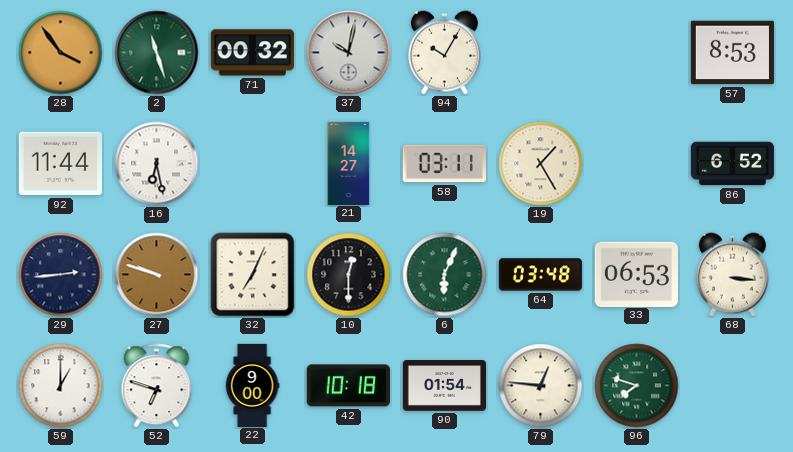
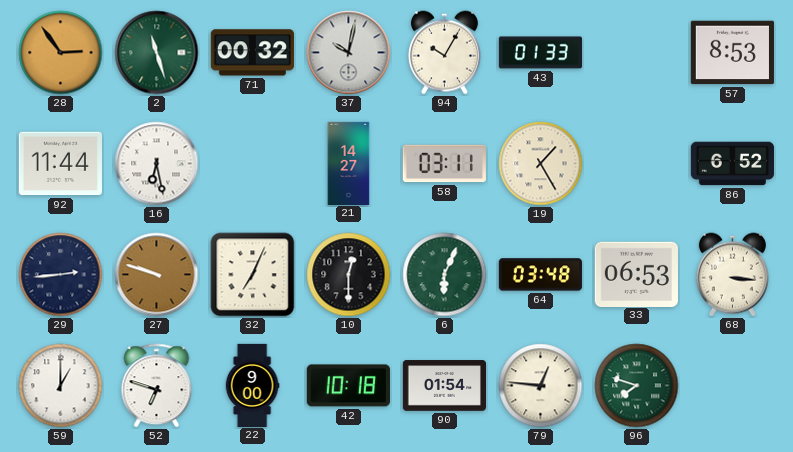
28: 3:54 -> 2:54
43: none -> 01:33
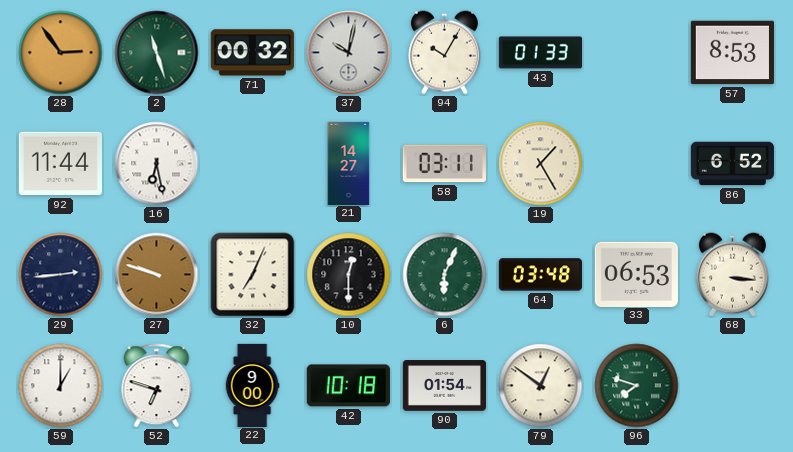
79: 12:46 -> 12:51
